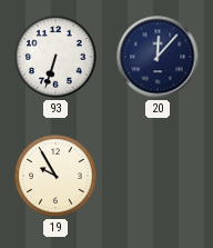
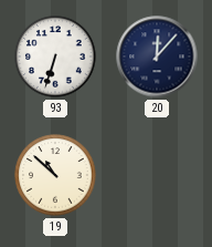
19: 9:55 -> 10:52
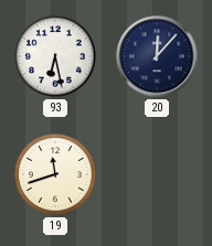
93: 6:33 -> 6:28
19: 10:52 -> 11:42
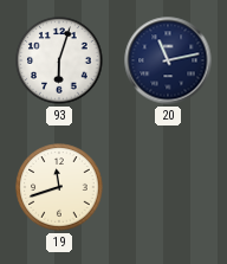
93: 6:28 -> 6:03
20: 12:07 -> 11:13
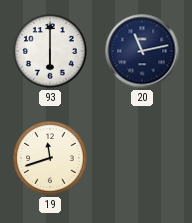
93: 6:03 -> 6:00
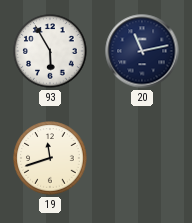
93: 6:00 -> 5:55
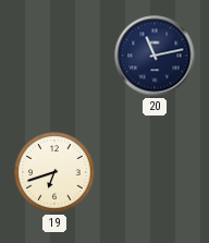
93: 5:55 -> none
19: 11:42 -> 6:42
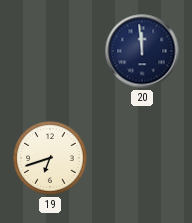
20: 11:13 -> 11:59
